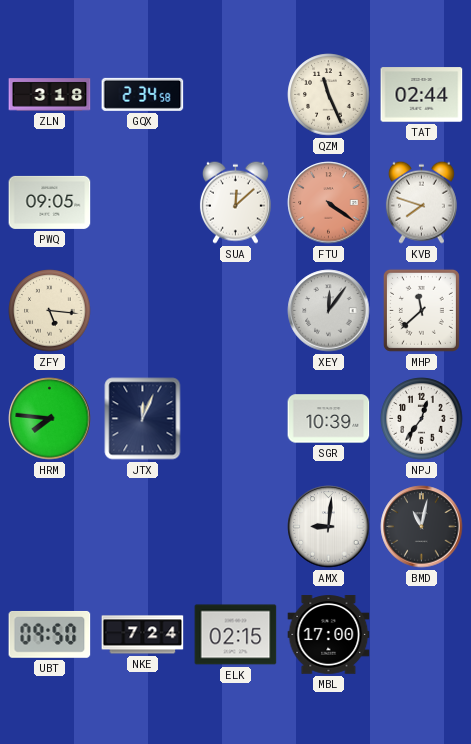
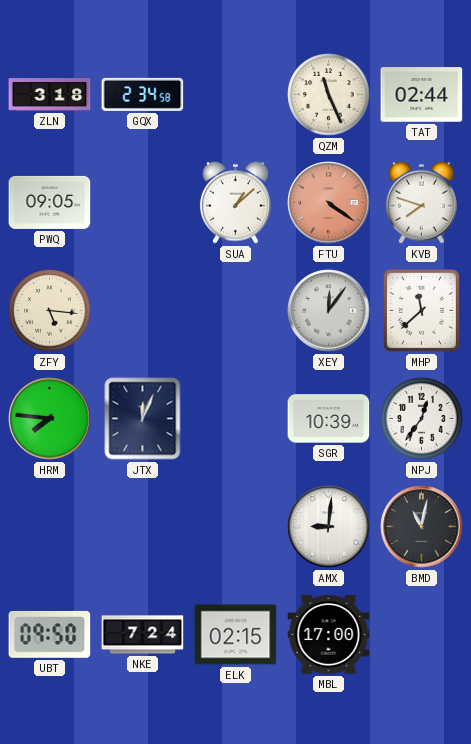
SUA: 12:08 -> 1:08
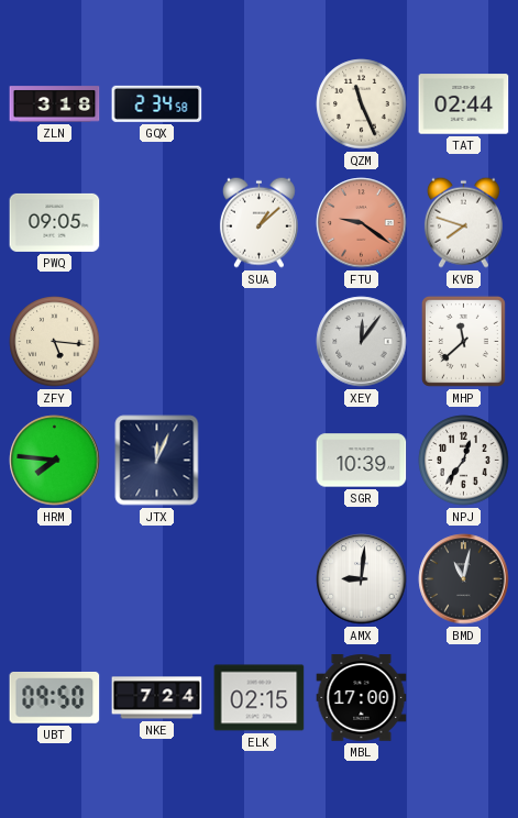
FTU: 4:21 -> 9:21
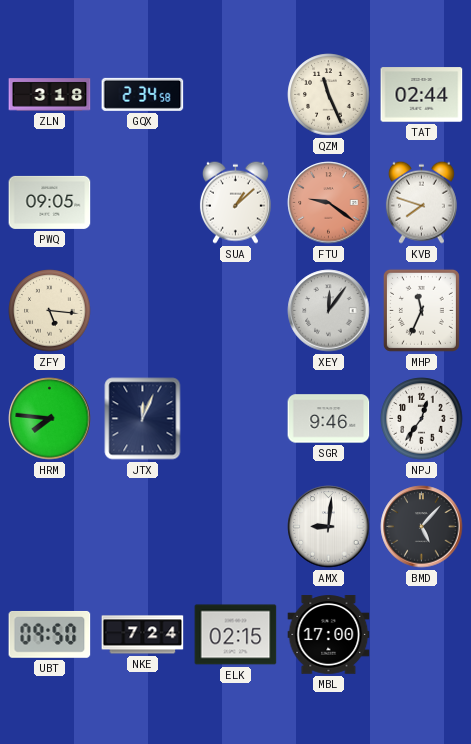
MHP: 11:38 -> 11:34
SGR: 10:39 -> 9:46
BMD: 11:02 -> 5:07
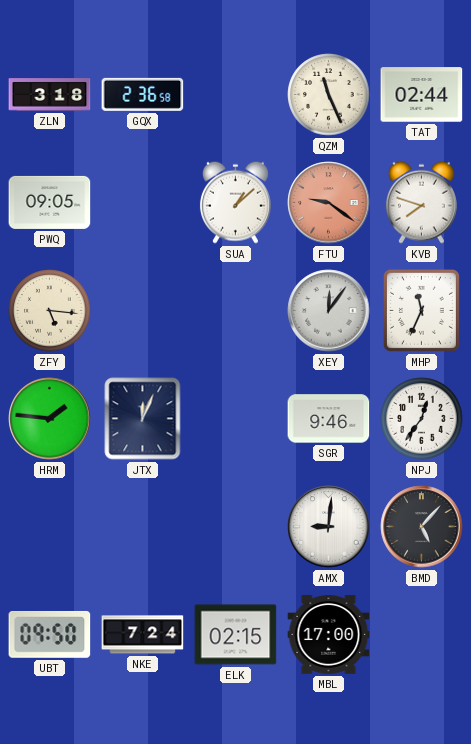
GQX: 2:34 -> 2:36
HRM: 7:46 -> 1:46
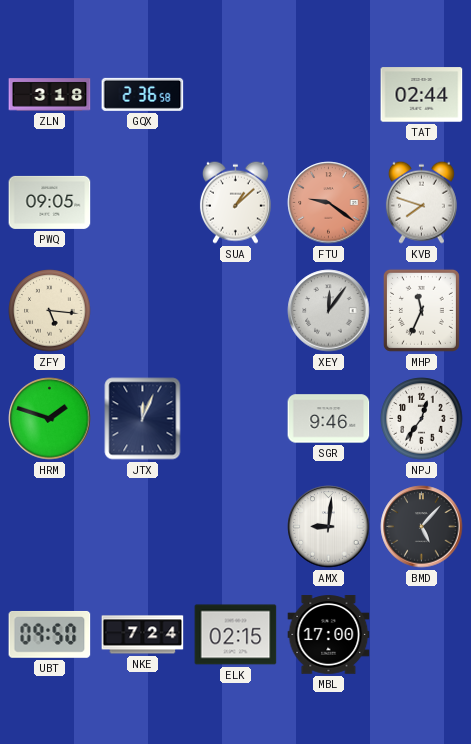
QZM: 11:26 -> none
HRM: 1:46 -> 1:48
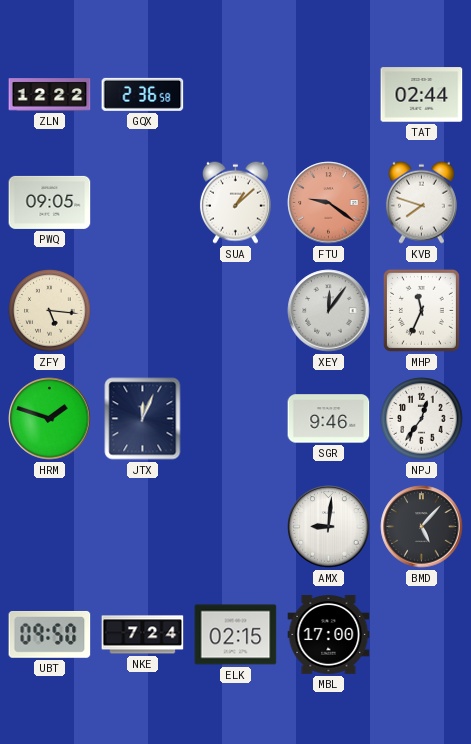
ZLN: 3:18 -> 12:22
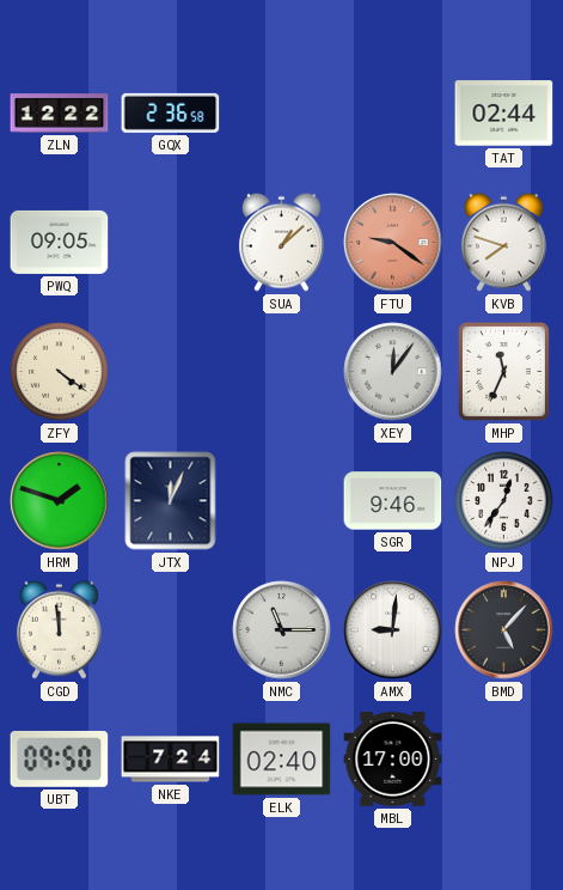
ZFY: 5:16 -> 4:21
CGD: none -> 11:59
NMC: none -> 11:15
ELK: 02:15 -> 02:40
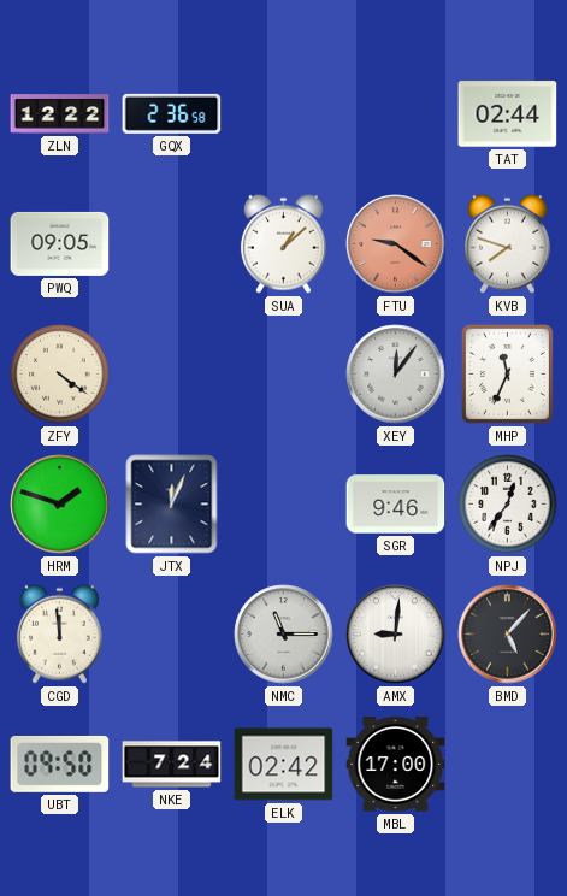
ELK: 02:40 -> 02:42
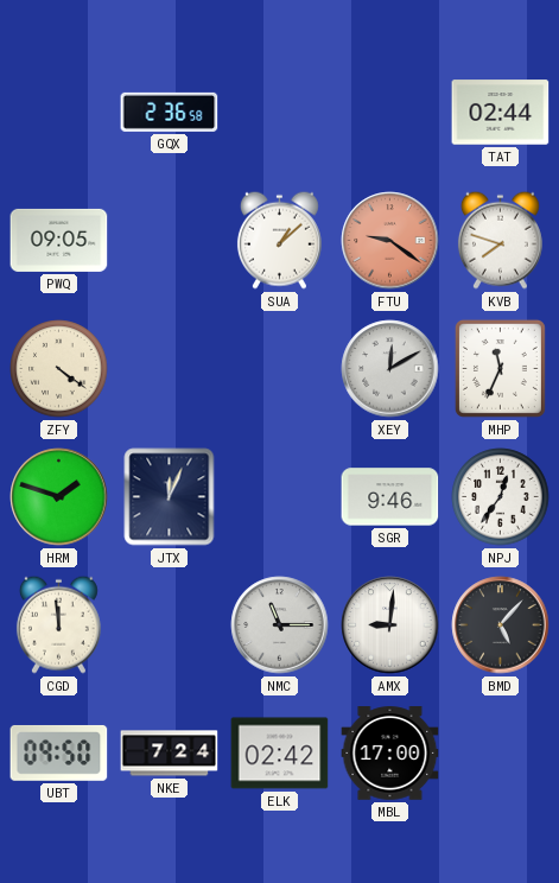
ZLN: 12:22 -> none
XEY: 12:06 -> 12:10
